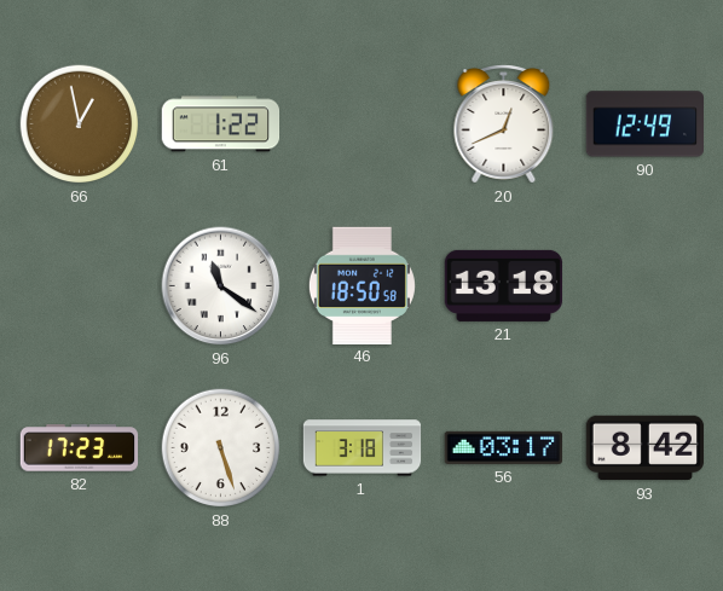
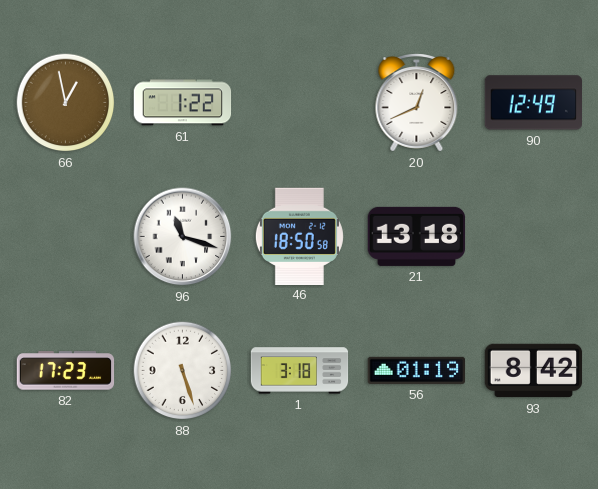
96: 11:21 -> 11:18
56: 03:17 -> 01:19
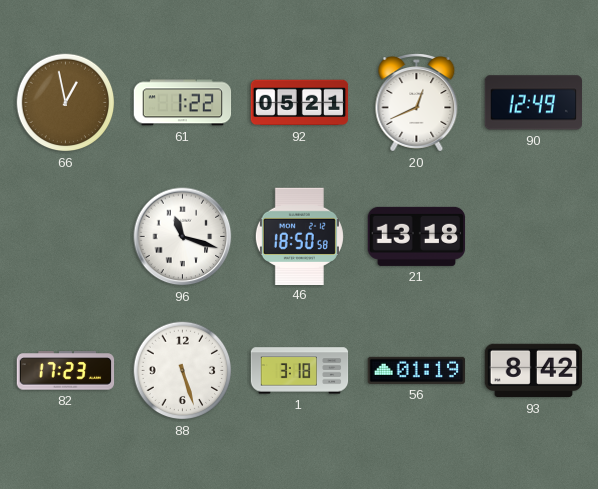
92: none -> 05:21
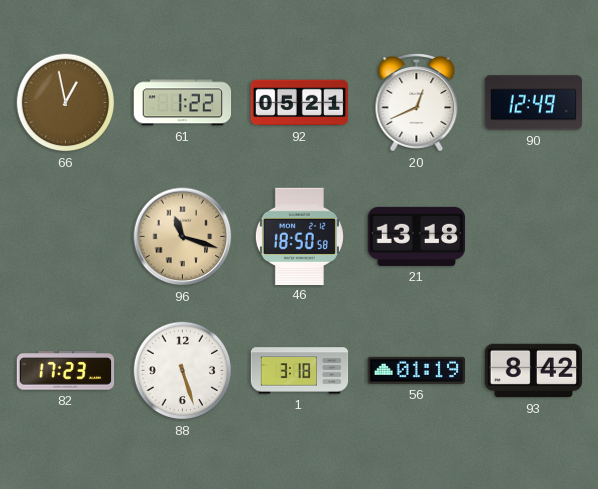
96 dial: white -> champagne
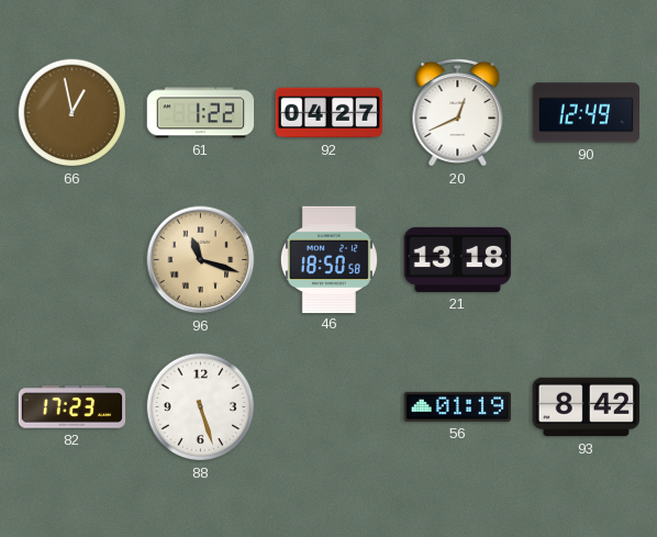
92: 05:21 -> 04:27
1: 3:18 -> none
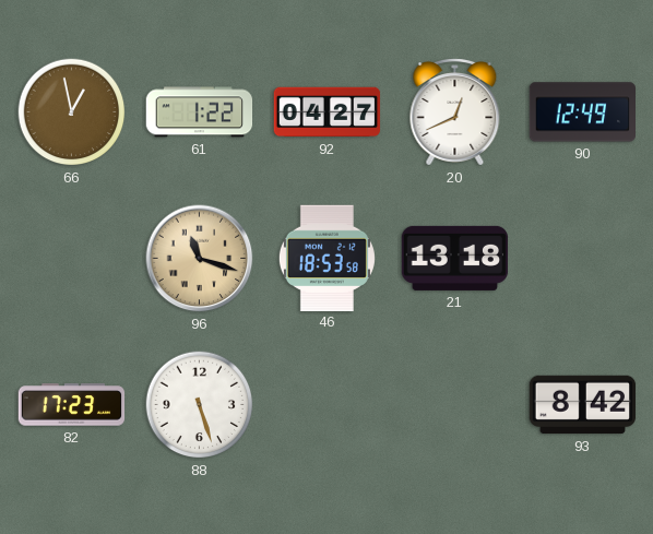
46: 18:50 -> 18:53
56: 01:19 -> none
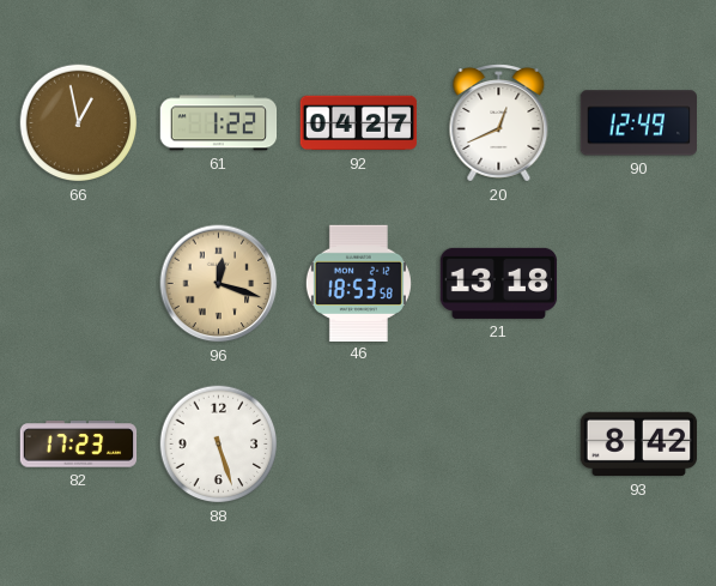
96: 11:18 -> 12:18
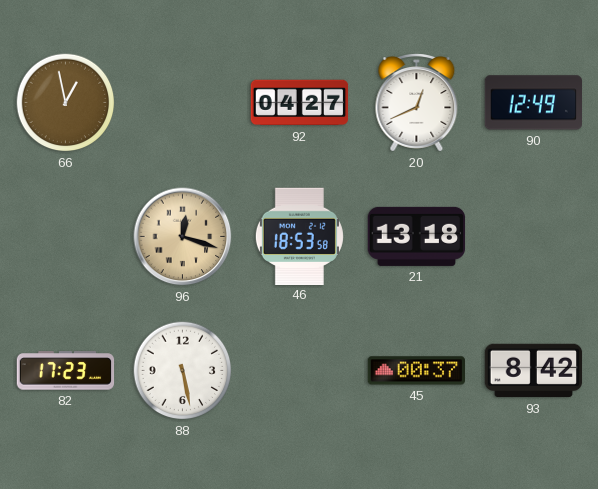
61: 1:22 -> none
88: 5:27 -> 5:28
45: none -> 00:37
